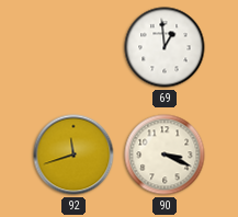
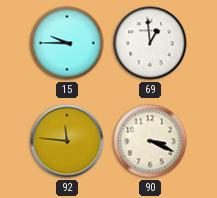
15: none -> 9:45
92: 11:42 -> 11:46
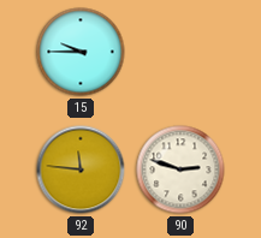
69: 12:59 -> none
90: 3:19 -> 2:48
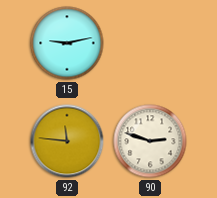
15: 9:45 -> 9:13
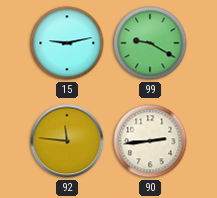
99: none -> 9:20
90: 2:48 -> 2:44
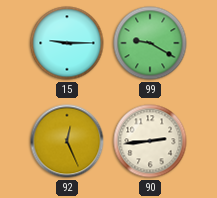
15: 9:13 -> 9:15
92: 11:46 -> 12:26
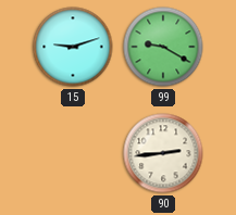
15: 9:15 -> 9:12
92: 12:26 -> none
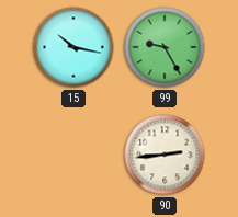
15: 9:12 -> 10:17
99: 9:20 -> 9:25
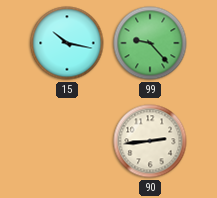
99: 9:25 -> 9:23
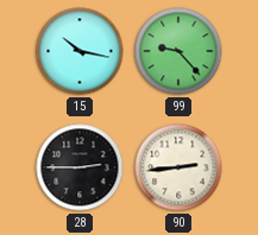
28: none -> 2:45
